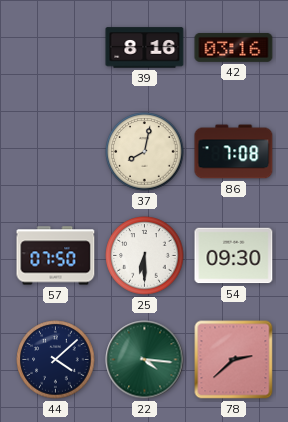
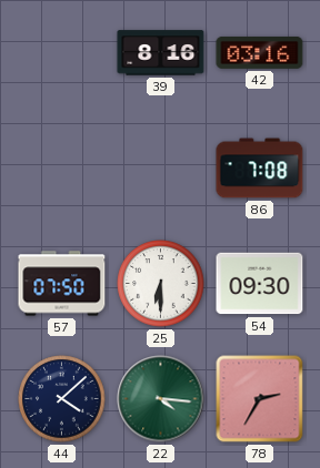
37: 8:02 -> none
78: 2:38 -> 2:35
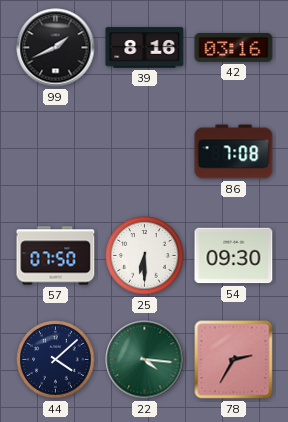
99: none -> 1:41
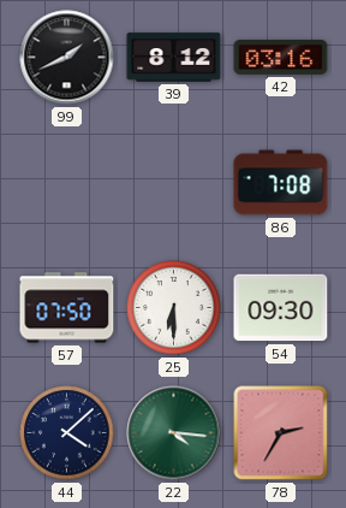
39: 8:16 -> 8:12
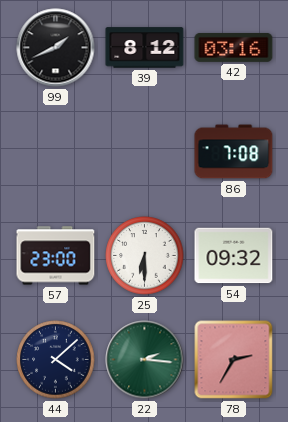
57: 07:50 -> 23:00
54: 09:30 -> 09:32
22: 4:16 -> 2:16
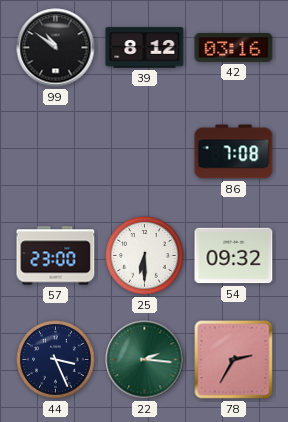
99: 1:41 -> 10:51
44: 4:08 -> 3:26
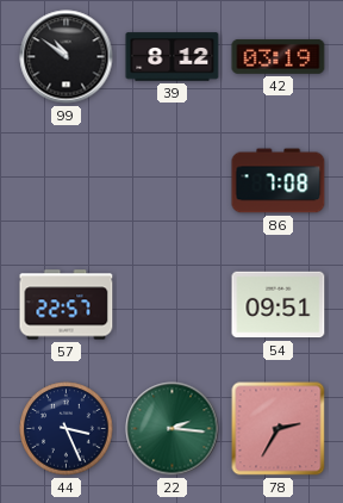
42: 03:16 -> 03:19
57: 23:00 -> 22:57
25: 6:30 -> none
54: 09:32 -> 09:51
